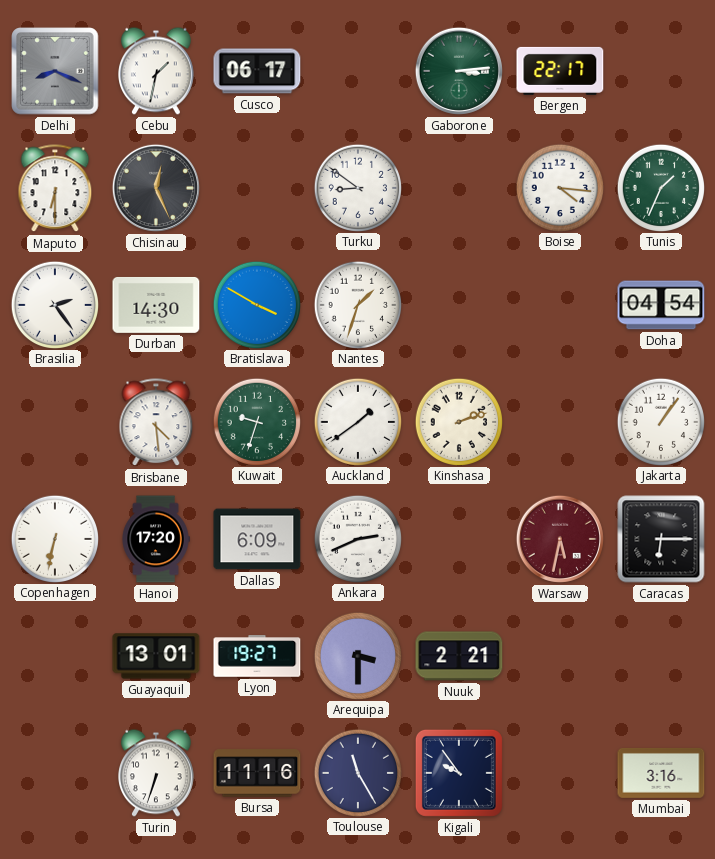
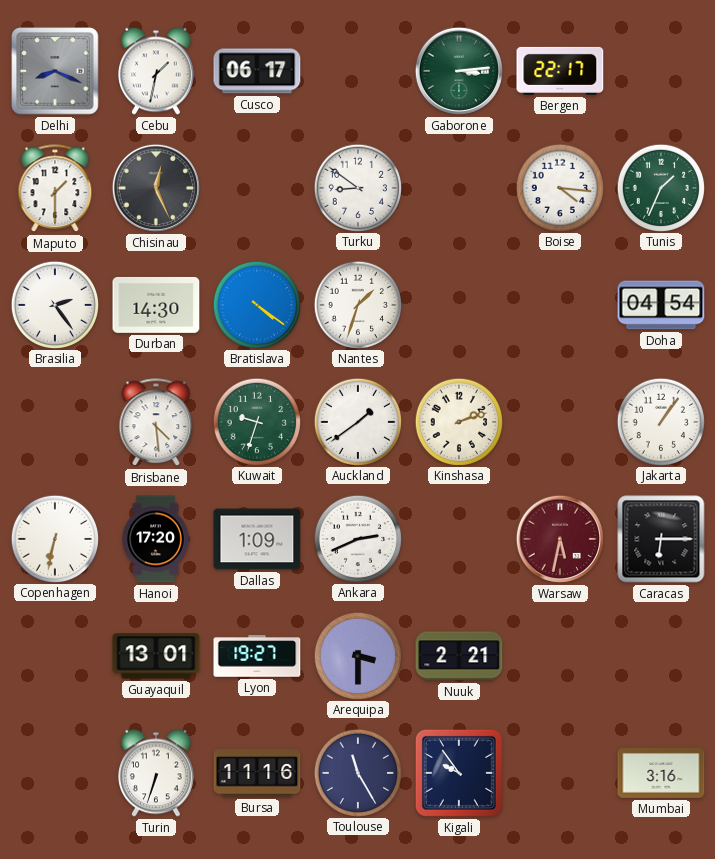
Maputo: 6:30 -> 1:30
Bratislava: 3:50 -> 4:21
Dallas: 6:09 -> 1:09
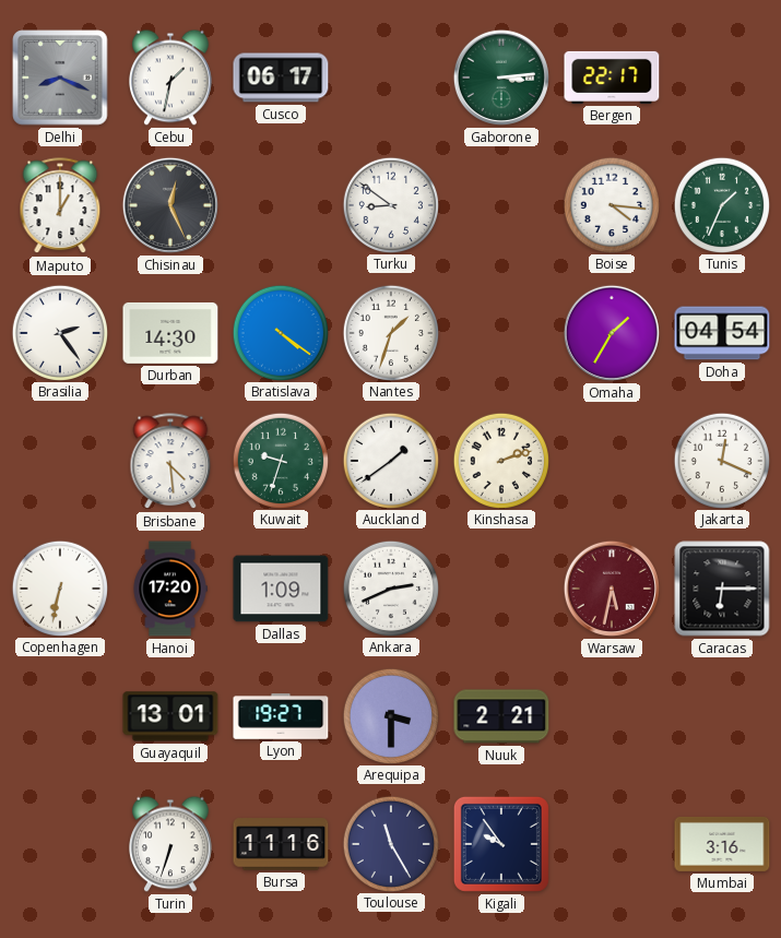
Maputo: 1:30 -> 1:00
Omaha: none -> 1:35
Jakarta: 1:06 -> 12:19
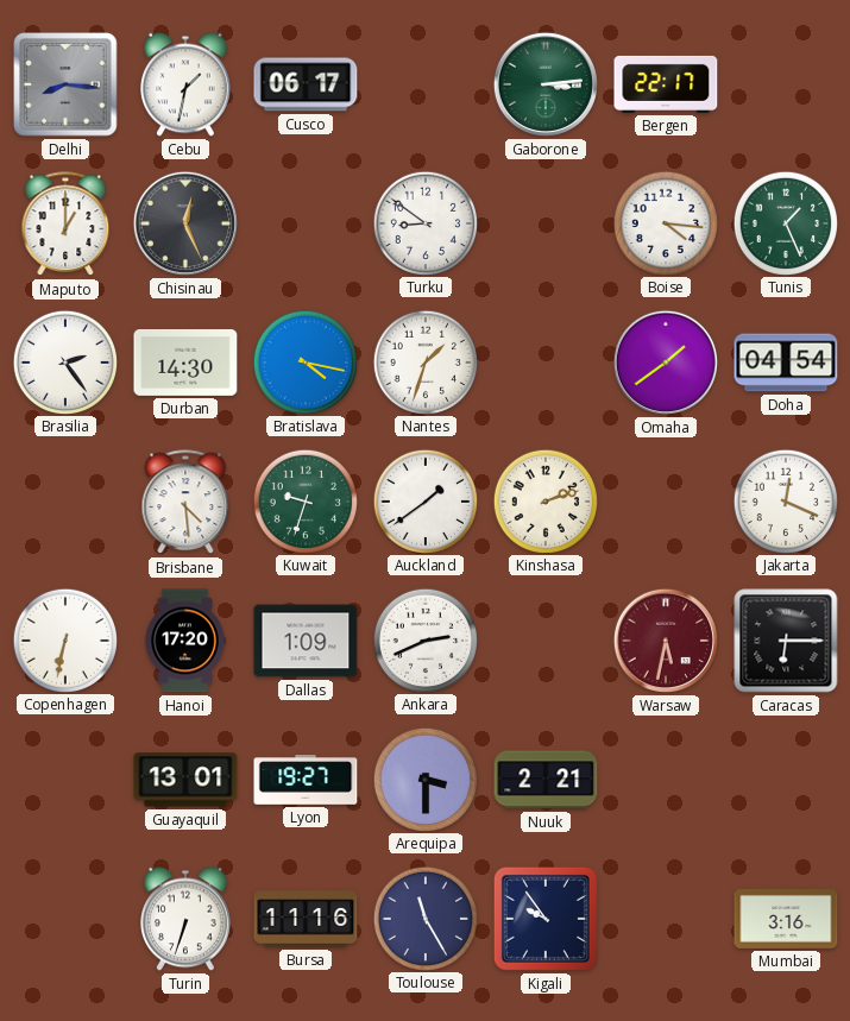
Delhi: 8:19 -> 8:16
Tunis: 1:34 -> 1:26
Bratislava: 4:21 -> 4:17
Omaha: 1:35 -> 1:39
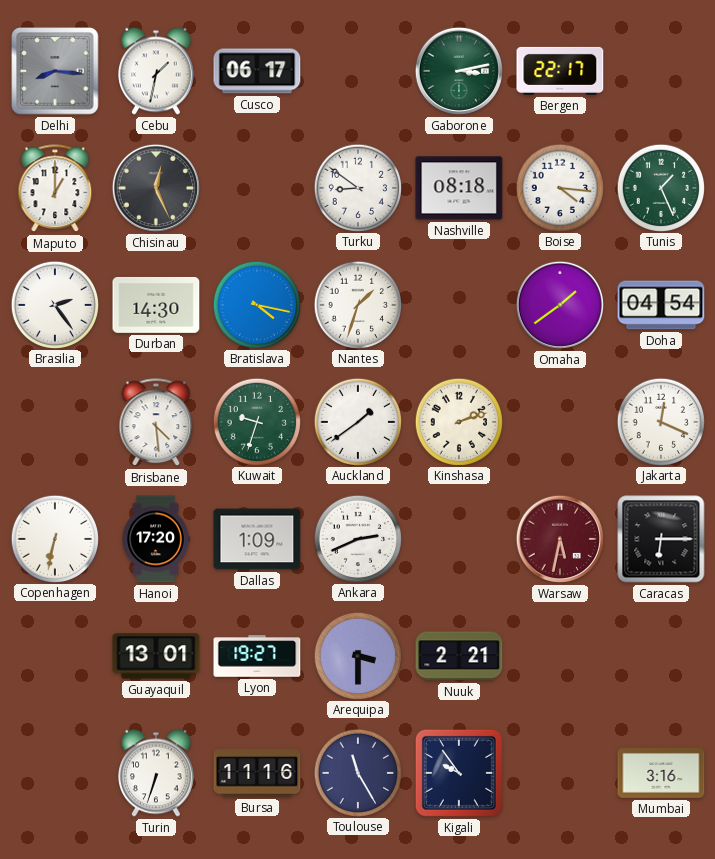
Gaborone: 3:14 -> 3:13
Nashville: none -> 08:18
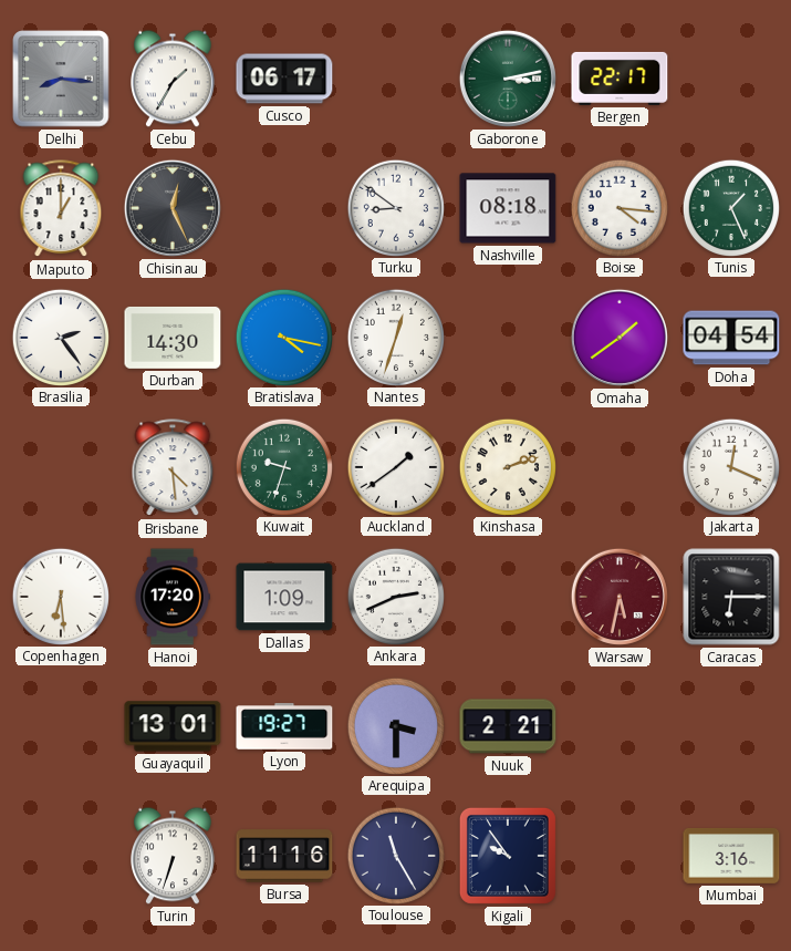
Cebu: 1:32 -> 1:35
Nantes: 1:33 -> 12:33
Copenhagen: 6:32 -> 6:29
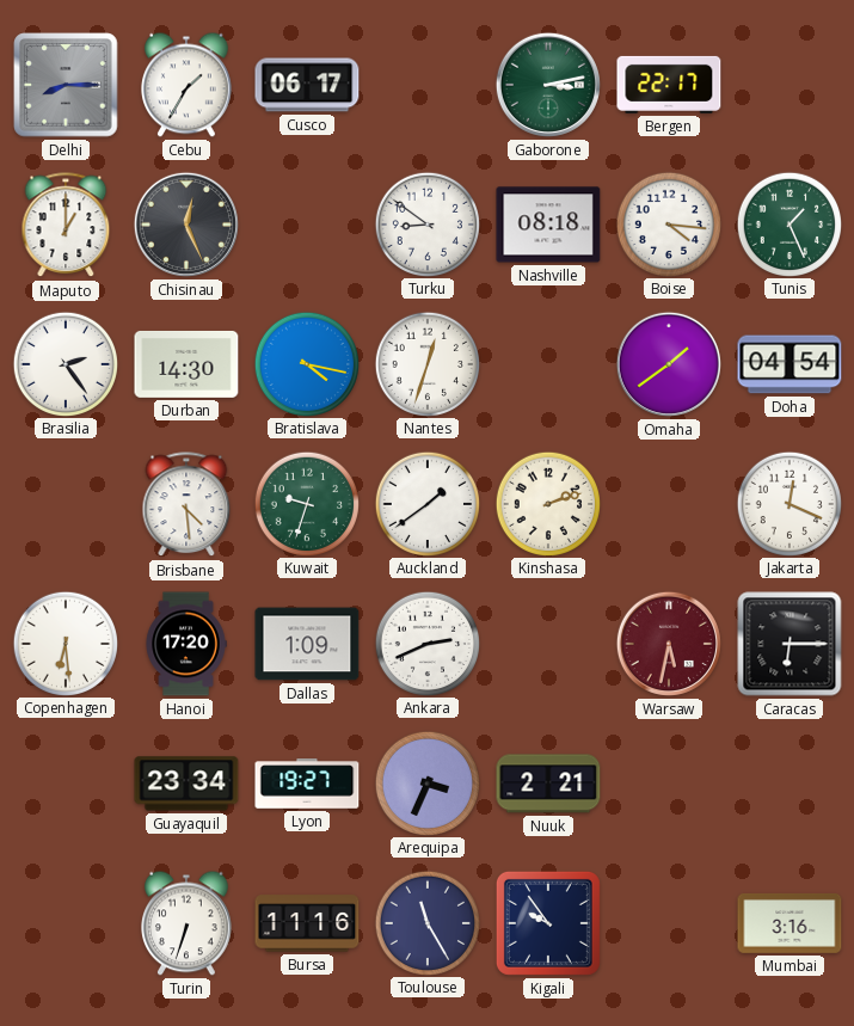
Delhi: 8:16 -> 8:15
Guayaquil: 13:01 -> 23:34
Arequipa: 3:30 -> 3:34
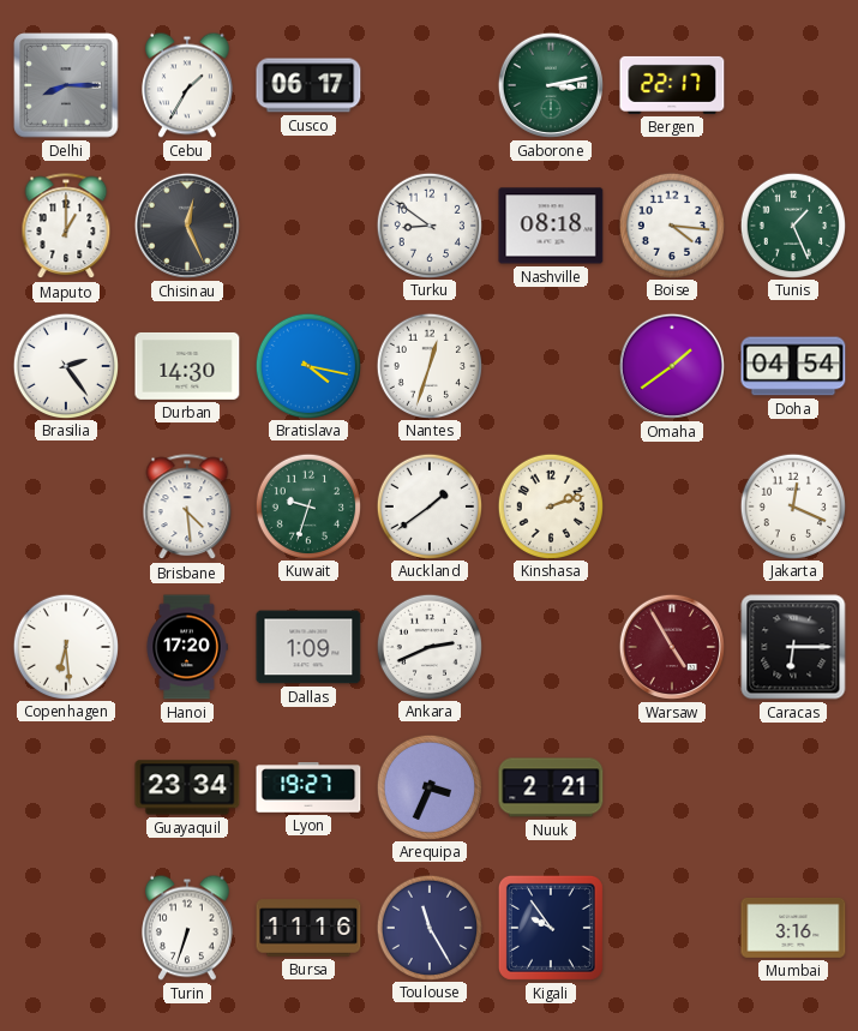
Warsaw: 5:32 -> 4:55
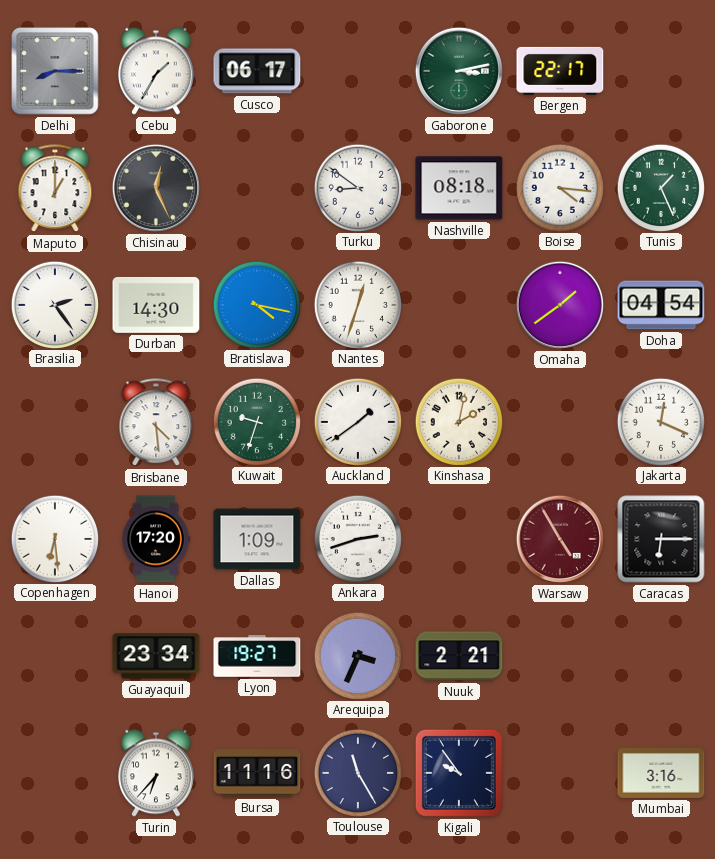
Kinshasa: 2:12 -> 2:02
Ankara: 2:41 -> 2:42
Turin: 6:33 -> 6:37
